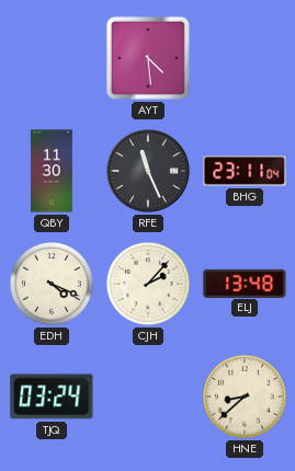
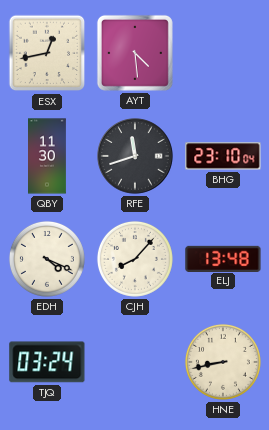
ESX: none -> 12:43
RFE: 11:26 -> 11:42
BHG: 23:11 -> 23:10
CJH: 2:07 -> 8:07
HNE: 8:38 -> 8:43
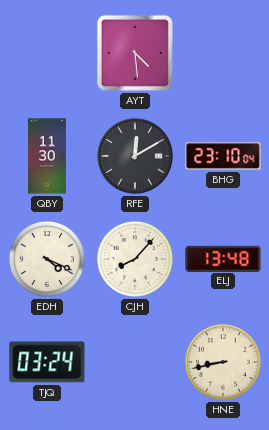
ESX: 12:43 -> none
RFE: 11:42 -> 12:10
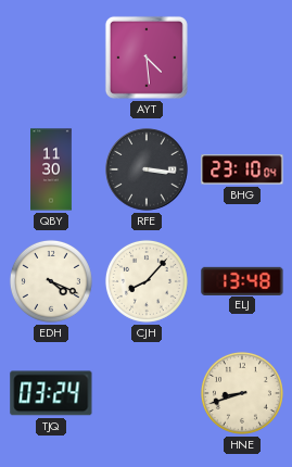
RFE: 12:10 -> 3:16
HNE: 8:43 -> 8:42
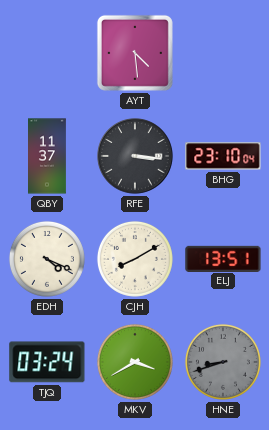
QBY: 11:30 -> 11:37
CJH: 8:07 -> 8:10
ELJ: 13:48 -> 13:51
MKV: none -> 3:40
HNE dial: cream -> grey
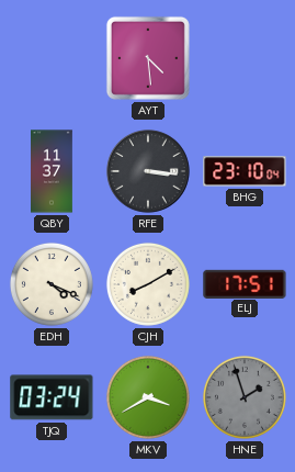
ELJ: 13:51 -> 17:51
HNE: 8:42 -> 1:57
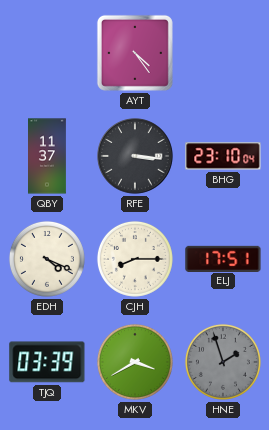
AYT: 4:29 -> 4:24
CJH: 8:10 -> 8:15
TJQ: 03:24 -> 03:39
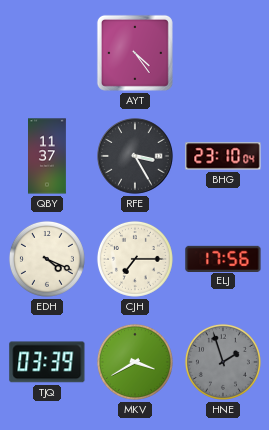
RFE: 3:16 -> 3:25
CJH: 8:15 -> 7:15
ELJ: 17:51 -> 17:56
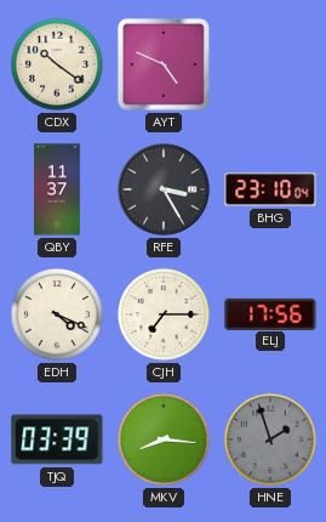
CDX: none -> 10:21
AYT: 4:24 -> 4:49
MKV: 3:40 -> 8:16
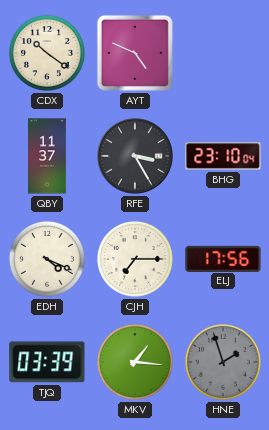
MKV: 8:16 -> 1:16
